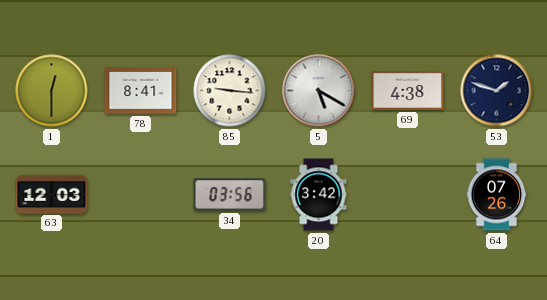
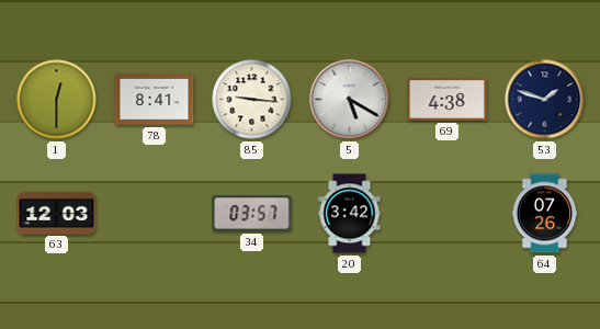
34: 03:56 -> 03:57
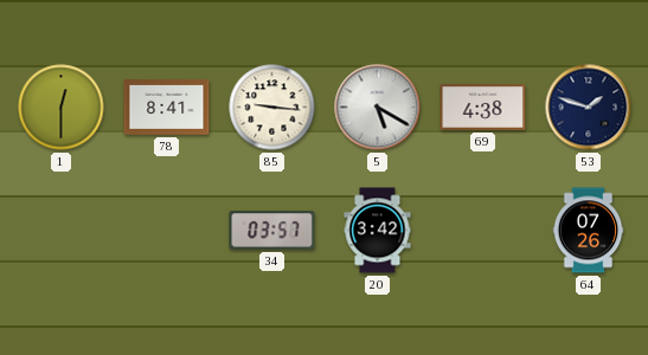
63: 12:03 -> none
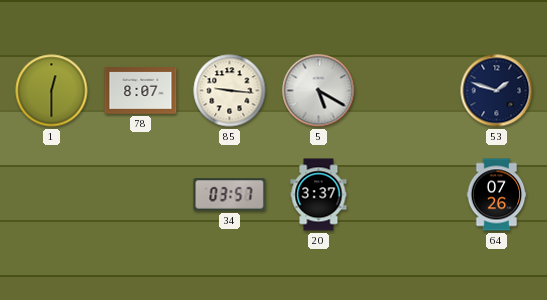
78: 8:41 -> 8:07
69: 4:38 -> none
20: 3:42 -> 3:37
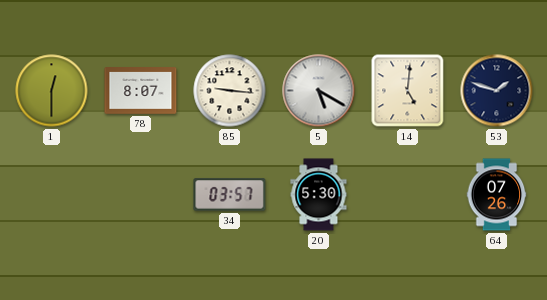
14: none -> 5:01
20: 3:37 -> 5:30
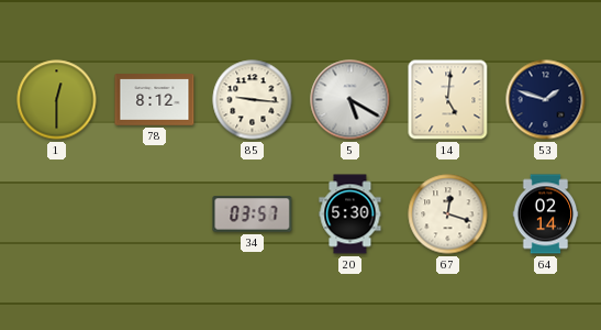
78: 8:07 -> 8:12
67: none -> 12:18
64: 07:26 -> 02:14
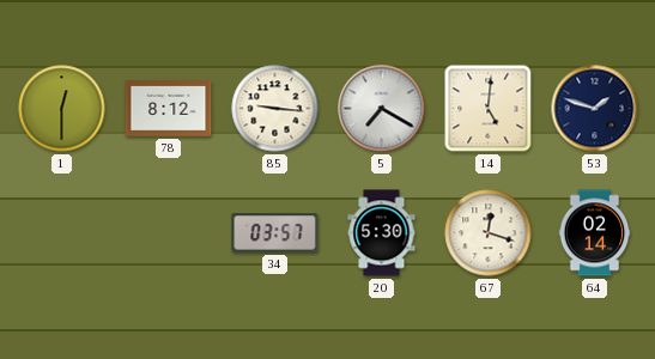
5: 5:20 -> 7:20
